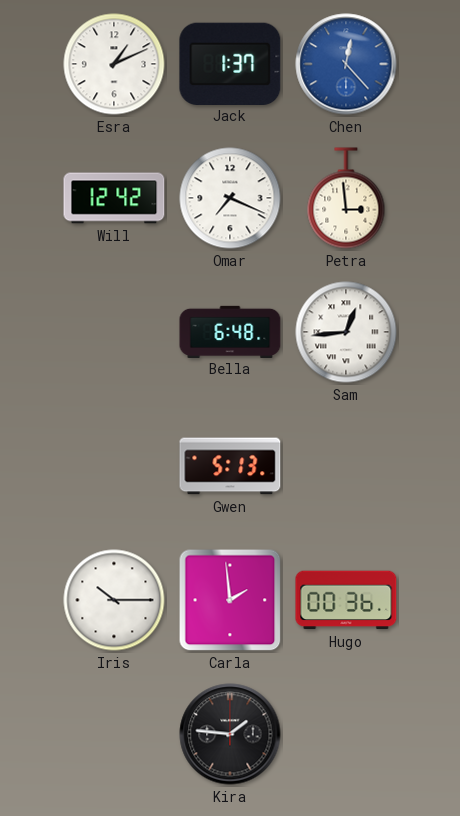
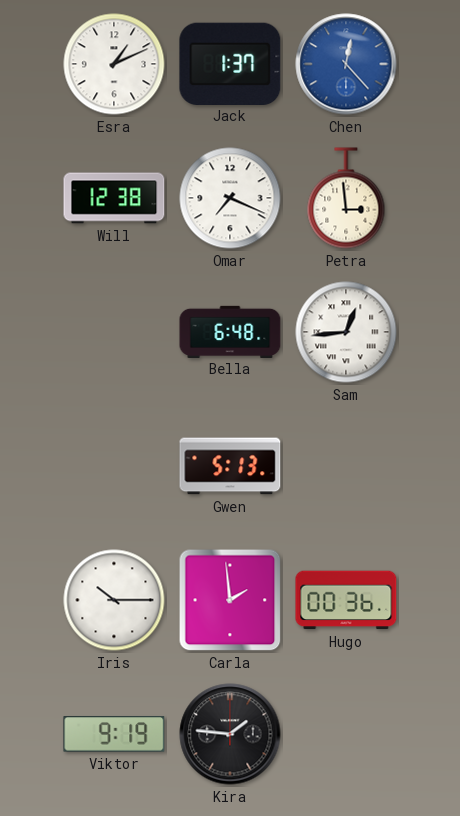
Will: 12:42 -> 12:38
Viktor: none -> 9:19
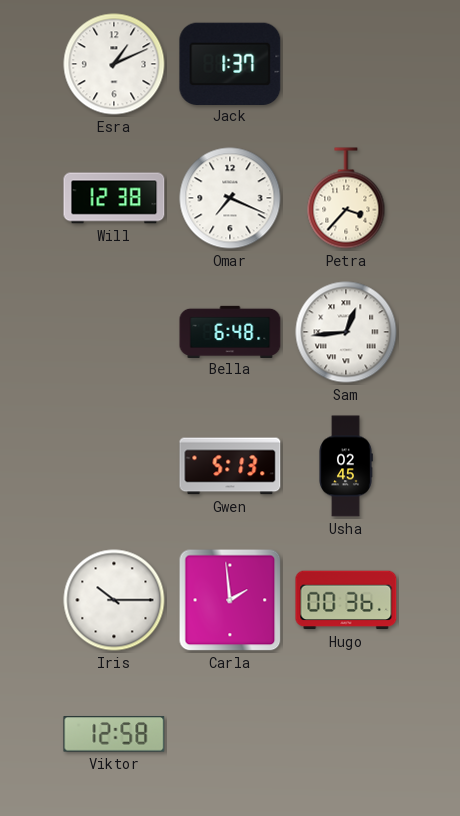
Chen: 12:23 -> none
Petra: 2:59 -> 3:37
Usha: none -> 02:45
Viktor: 9:19 -> 12:58
Kira: 1:46 -> none
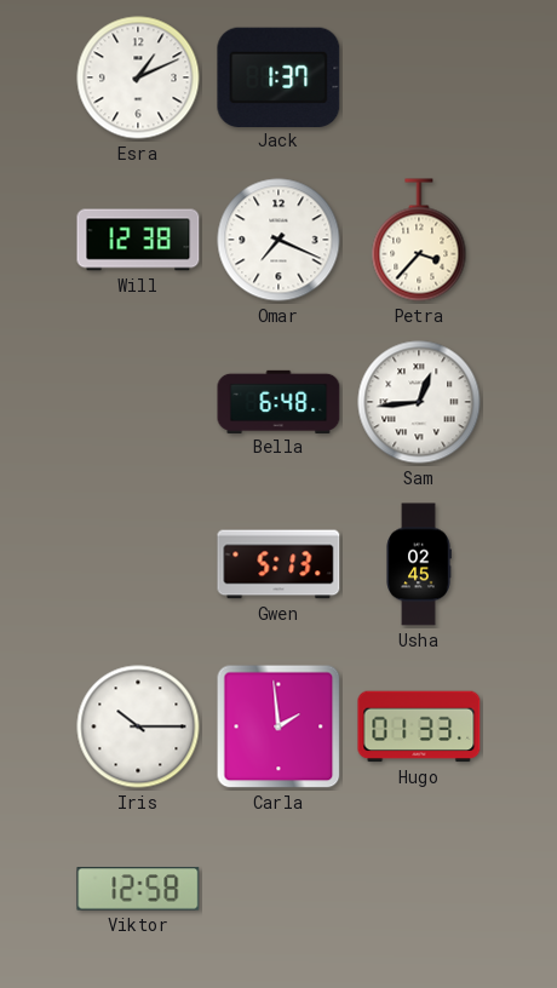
Hugo: 00:36 -> 01:33
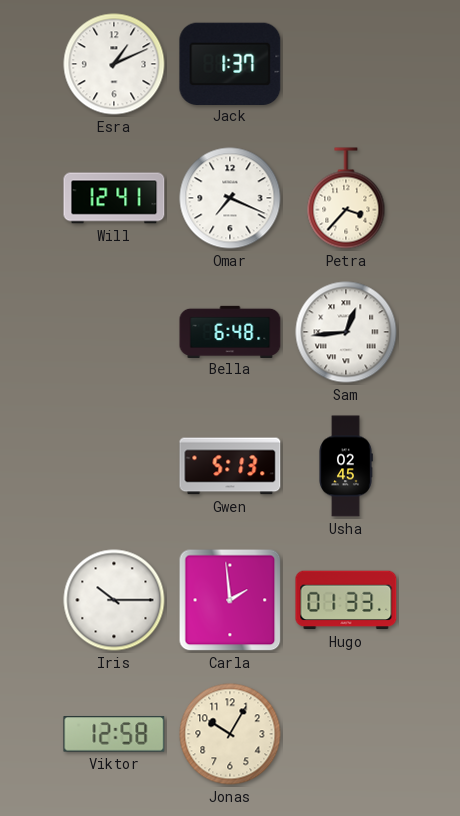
Will: 12:38 -> 12:41
Jonas: none -> 10:05
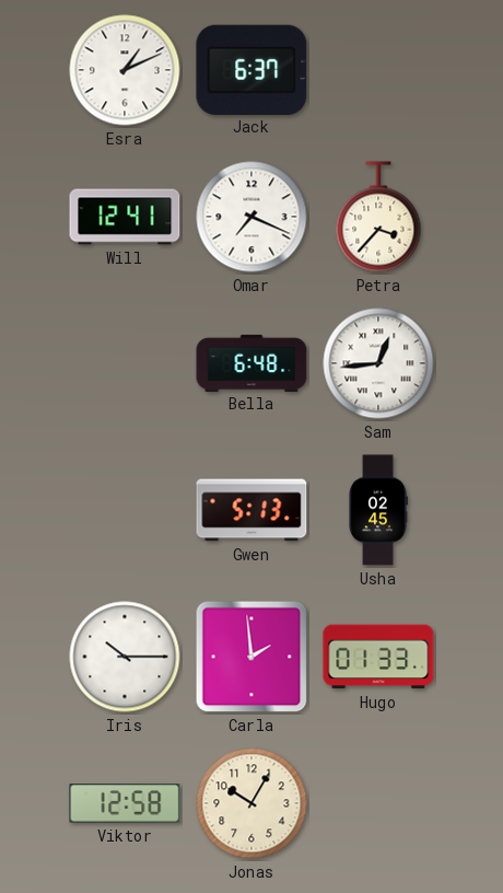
Jack: 1:37 -> 6:37
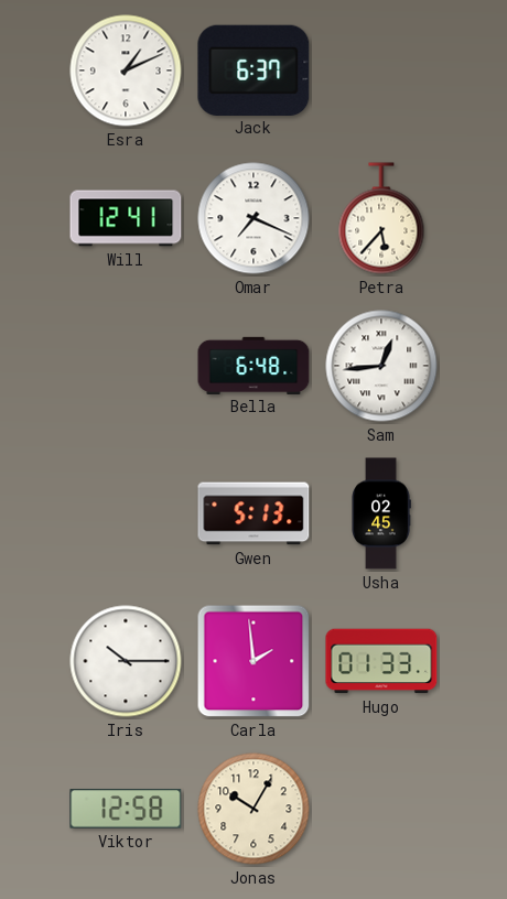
Petra: 3:37 -> 5:37
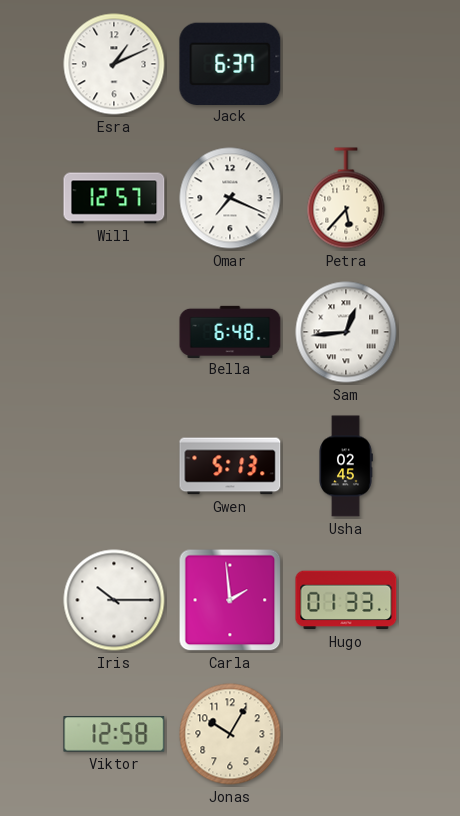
Will: 12:41 -> 12:57
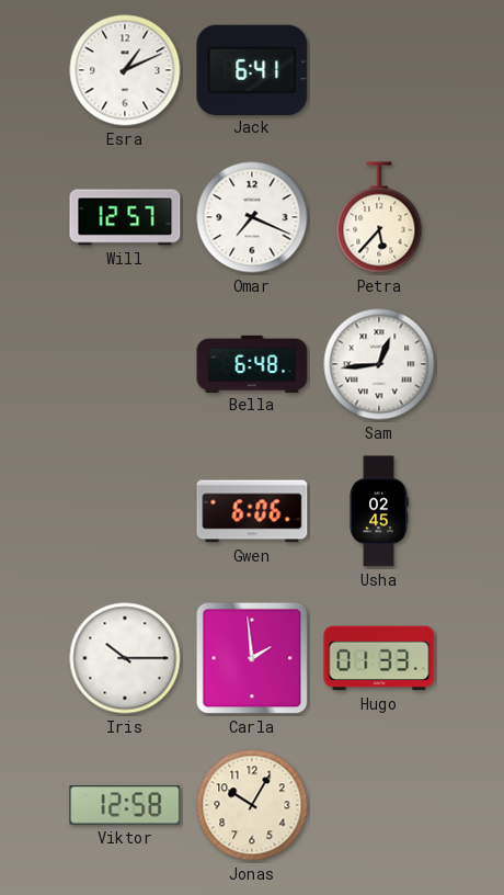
Jack: 6:37 -> 6:41
Gwen: 5:13 -> 6:06
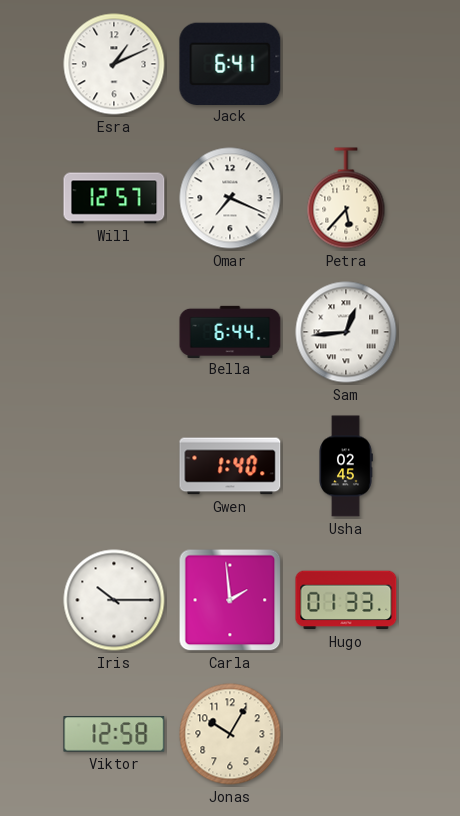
Bella: 6:48 -> 6:44
Gwen: 6:06 -> 1:40
